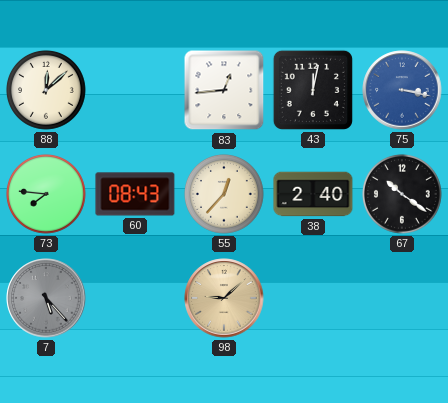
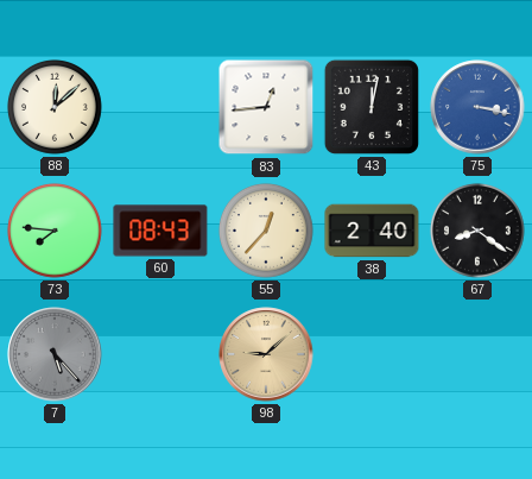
67: 10:21 -> 8:21
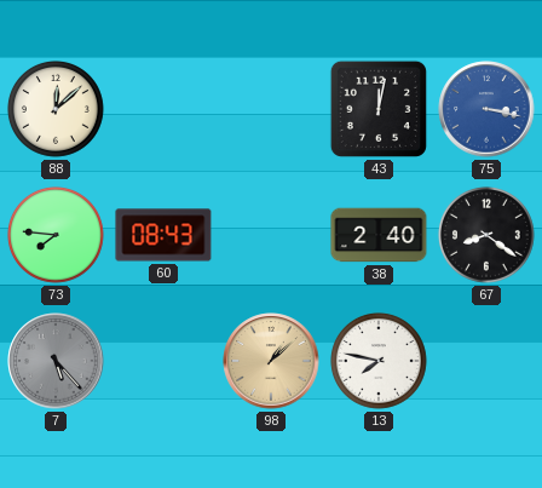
83: 12:44 -> none
55: 12:37 -> none
98: 9:08 -> 1:08
13: none -> 7:47
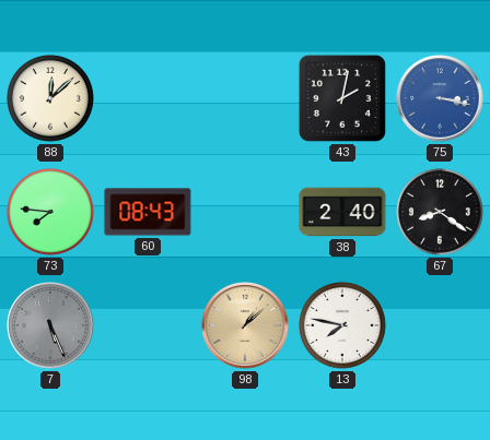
43: 12:02 -> 2:02
7: 5:23 -> 5:26
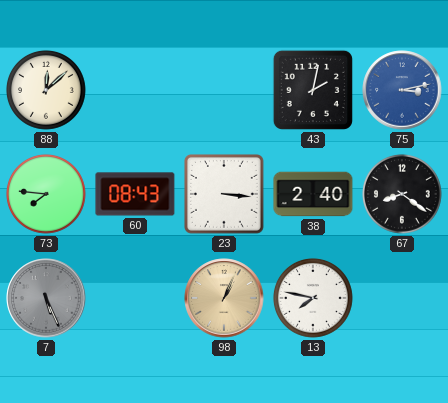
75: 3:17 -> 3:13
23: none -> 3:16
98: 1:08 -> 1:04
